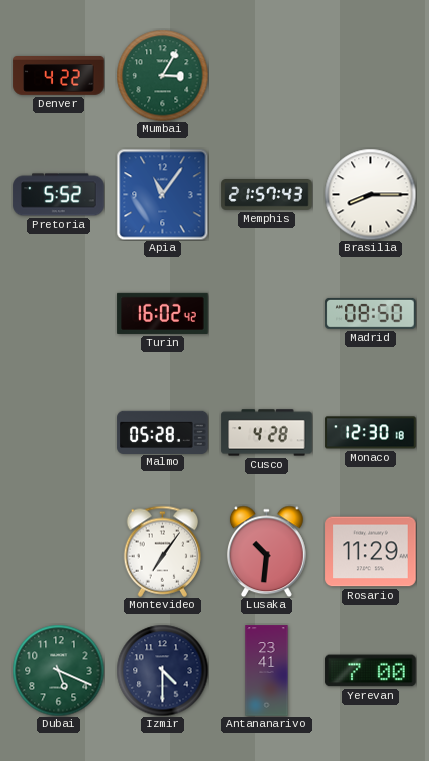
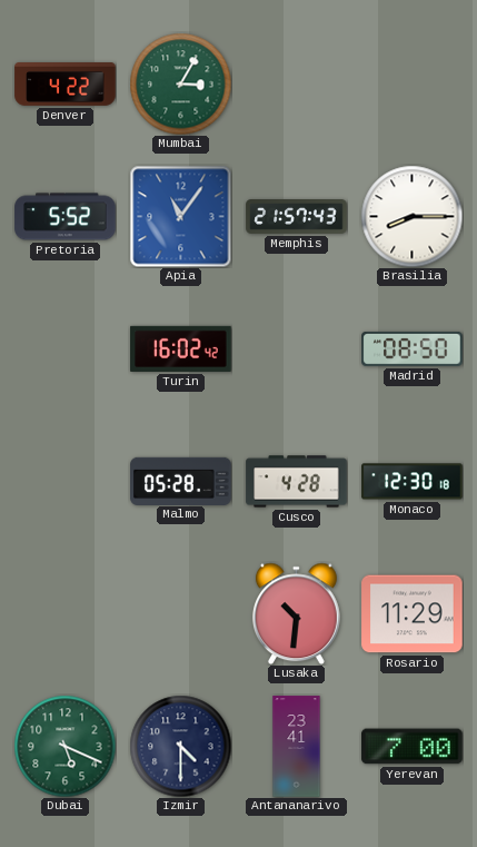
Montevideo: 7:06 -> none
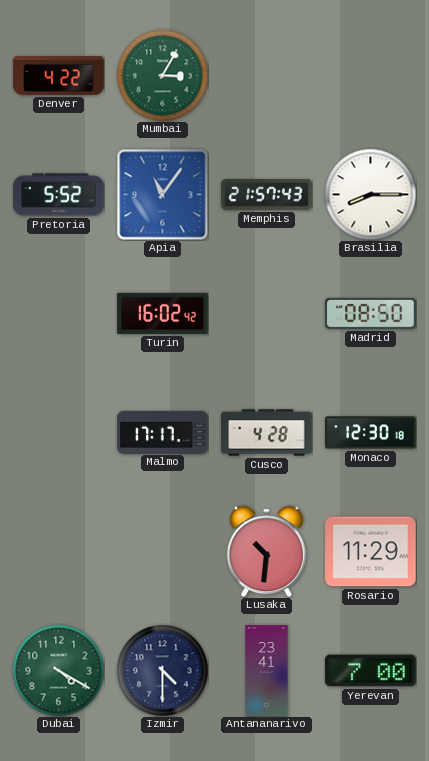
Malmo: 05:28 -> 17:17
Dubai: 5:19 -> 4:20
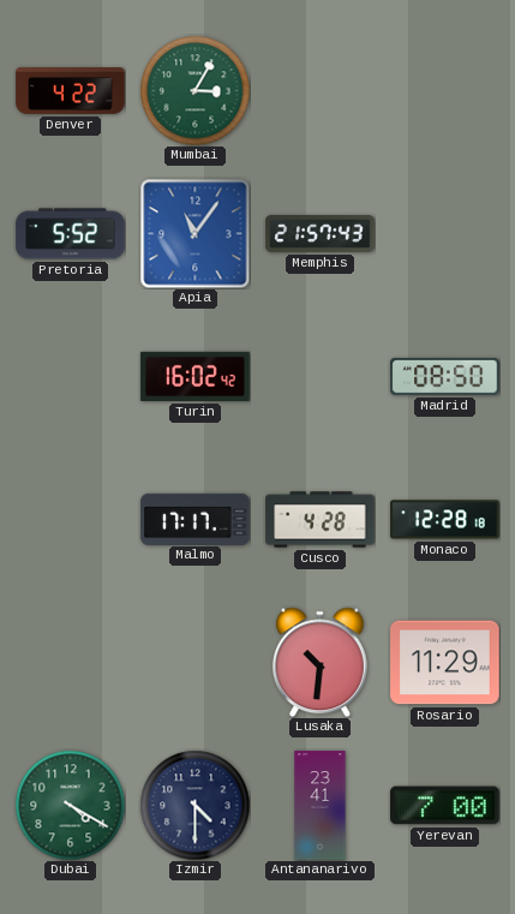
Brasilia: 8:15 -> none
Monaco: 12:30 -> 12:28
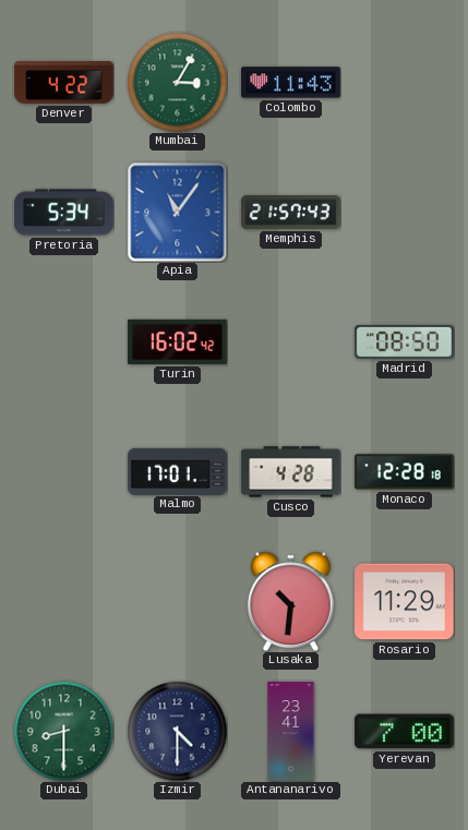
Colombo: none -> 11:43
Pretoria: 5:52 -> 5:34
Malmo: 17:17 -> 17:01
Dubai: 4:20 -> 8:30
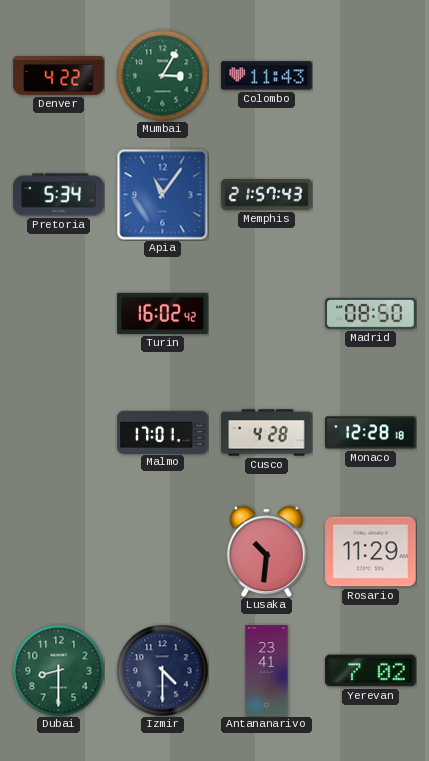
Yerevan: 7:00 -> 7:02
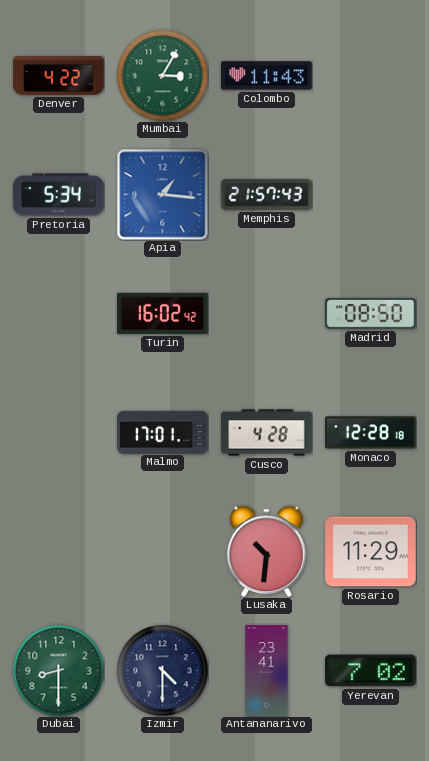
Apia: 11:06 -> 1:16
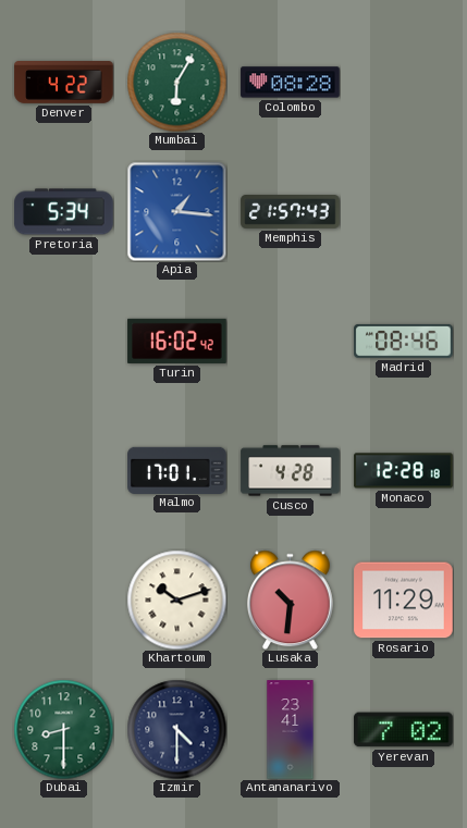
Mumbai: 3:05 -> 6:05
Colombo: 11:43 -> 08:28
Madrid: 08:50 -> 08:46
Khartoum: none -> 10:12
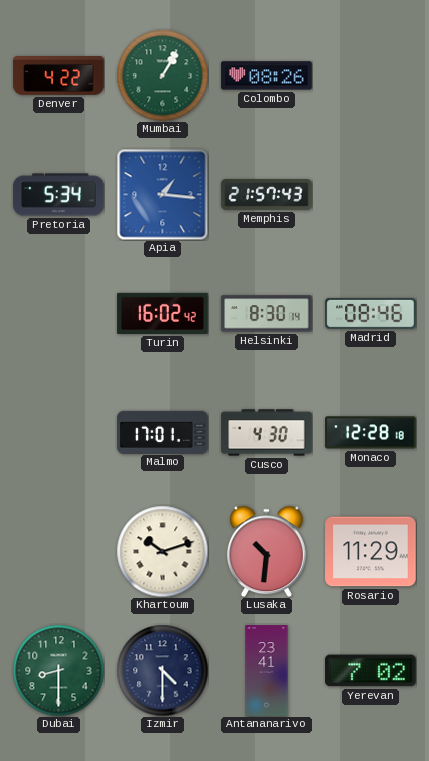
Mumbai: 6:05 -> 1:05
Colombo: 08:28 -> 08:26
Helsinki: none -> 8:30
Cusco: 4:28 -> 4:30
